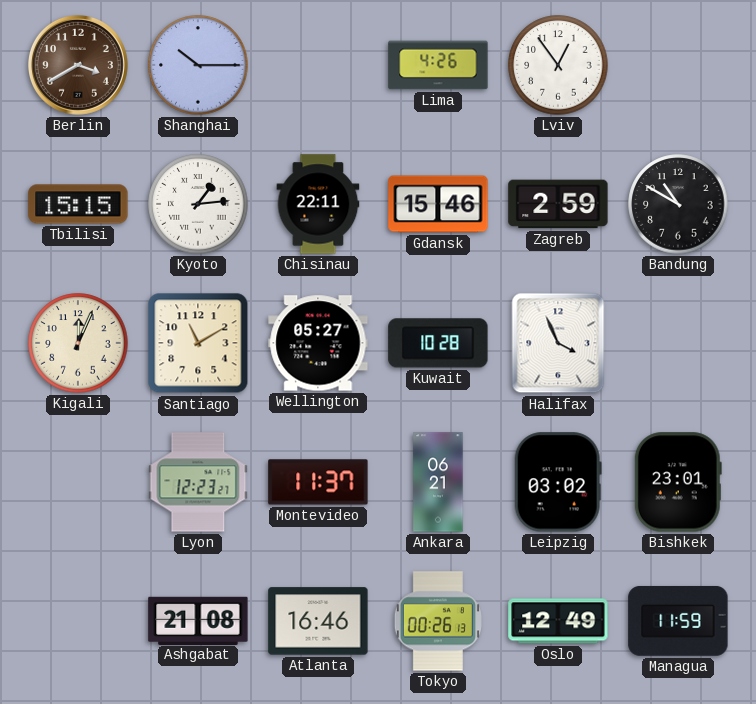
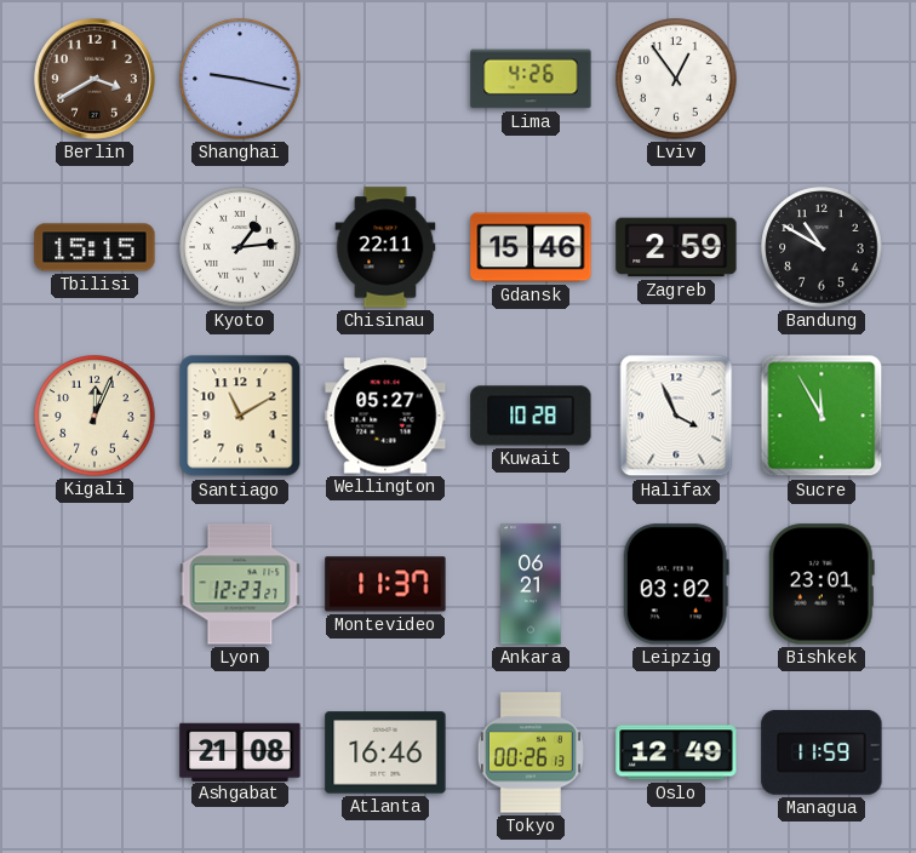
Shanghai: 10:15 -> 9:17
Sucre: none -> 11:55
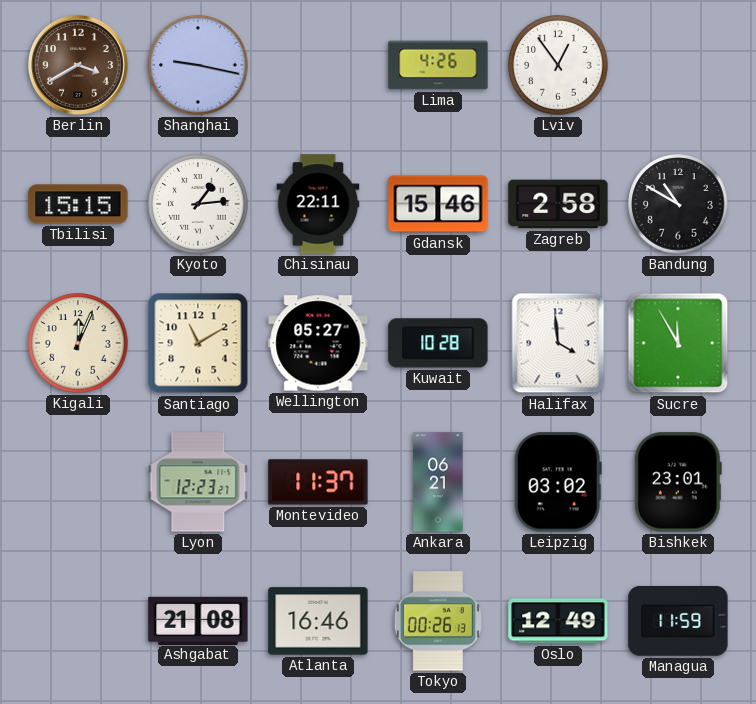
Zagreb: 2:59 -> 2:58
Halifax: 3:56 -> 3:59
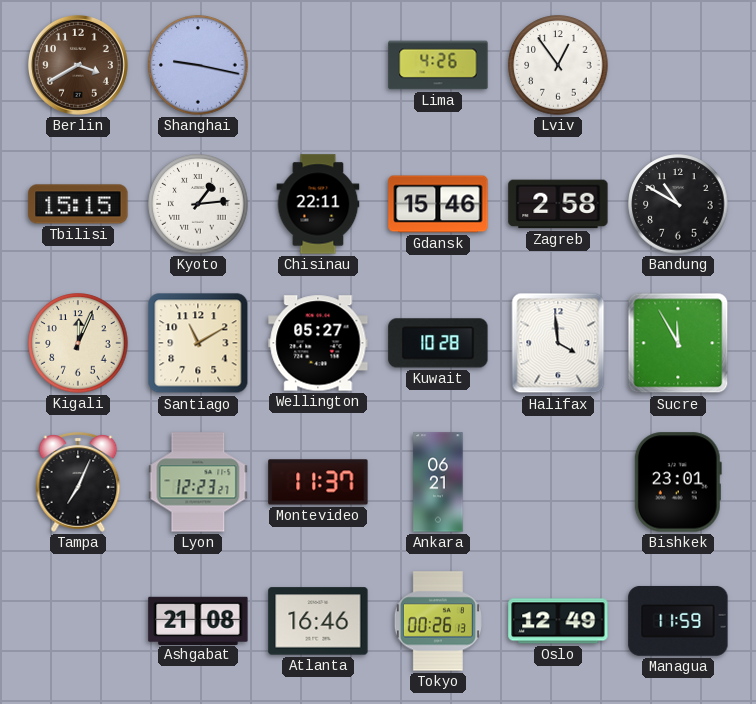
Tampa: none -> 7:04
Leipzig: 03:02 -> none
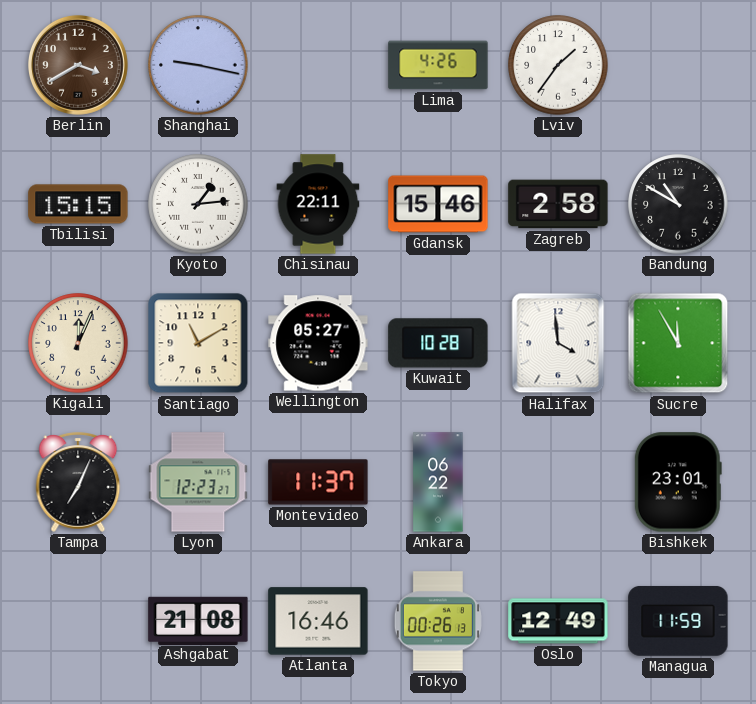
Lviv: 12:54 -> 1:36
Ankara: 06:21 -> 06:22
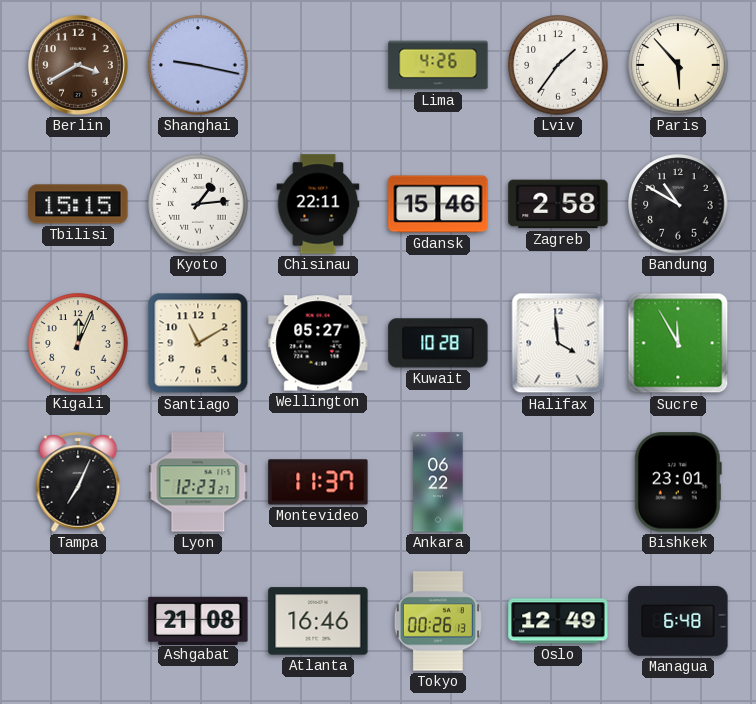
Paris: none -> 5:53
Managua: 11:59 -> 6:48
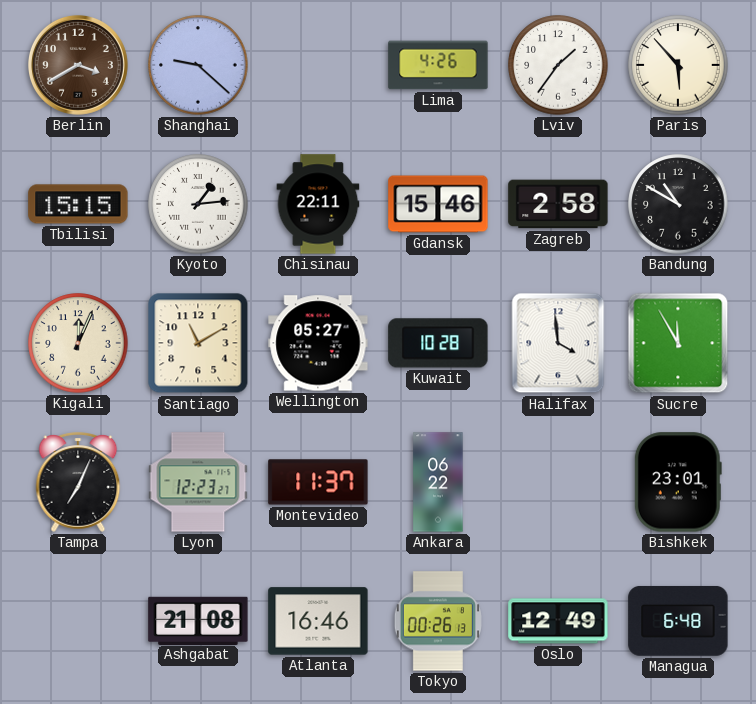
Shanghai: 9:17 -> 9:22
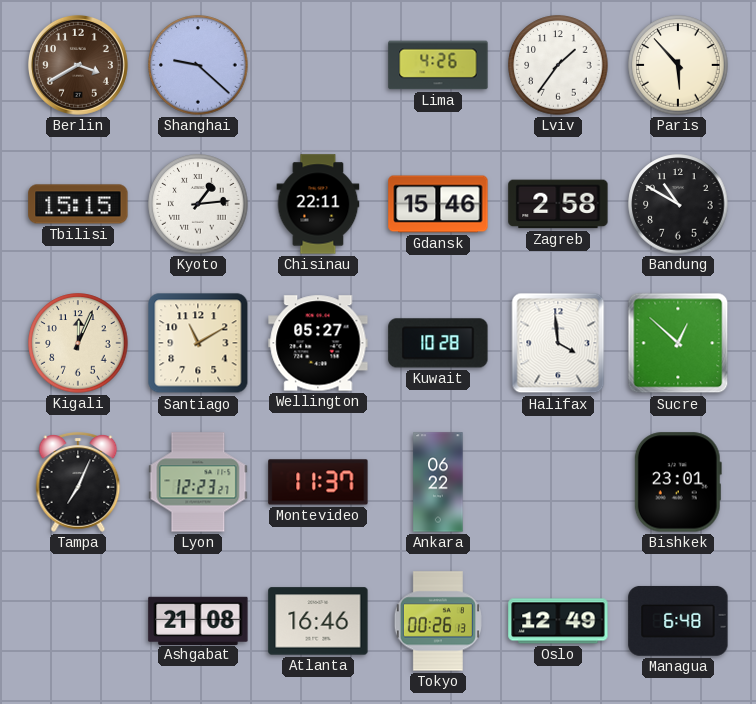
Sucre: 11:55 -> 12:52
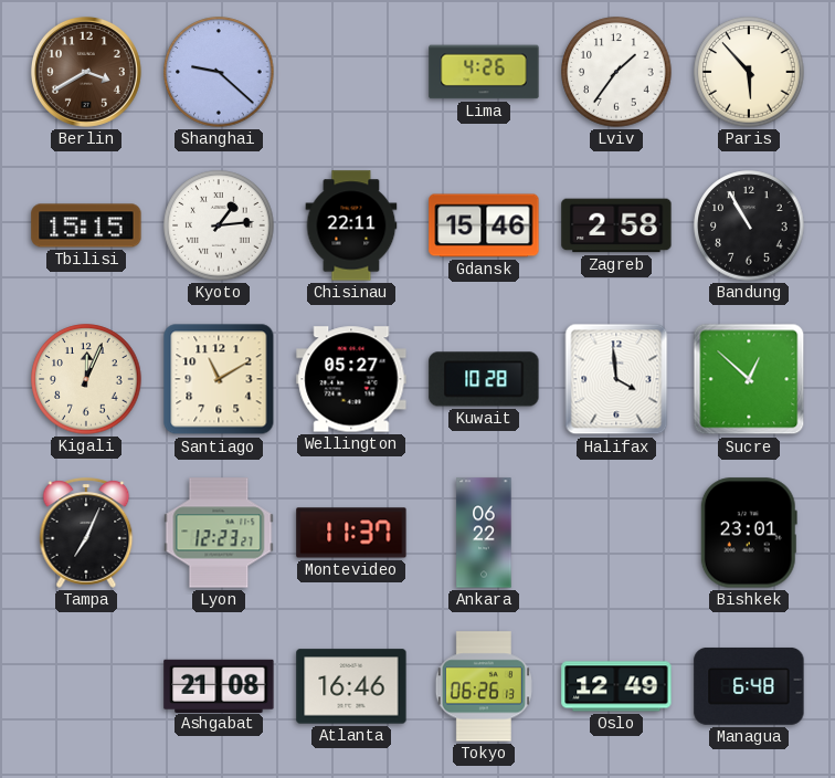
Bandung: 10:50 -> 10:55
Tokyo: 00:26 -> 06:26
